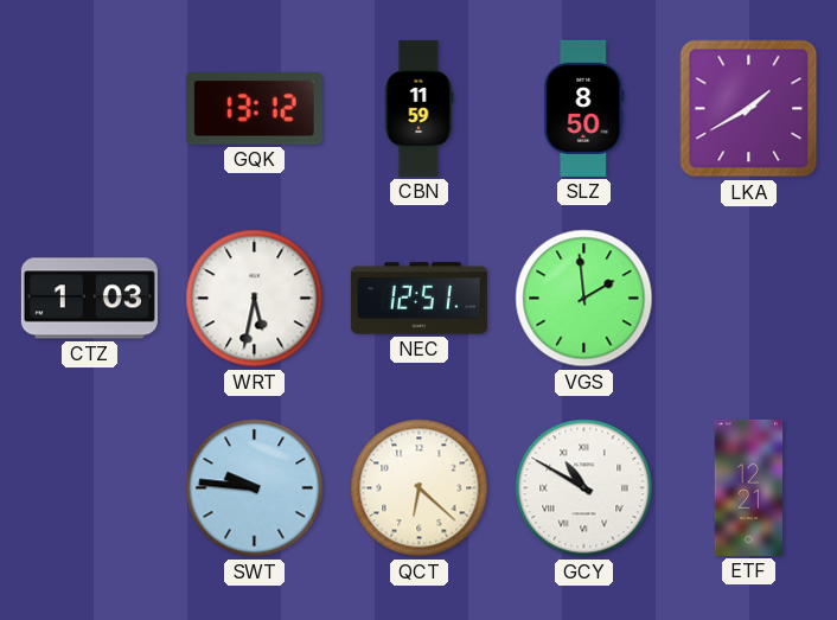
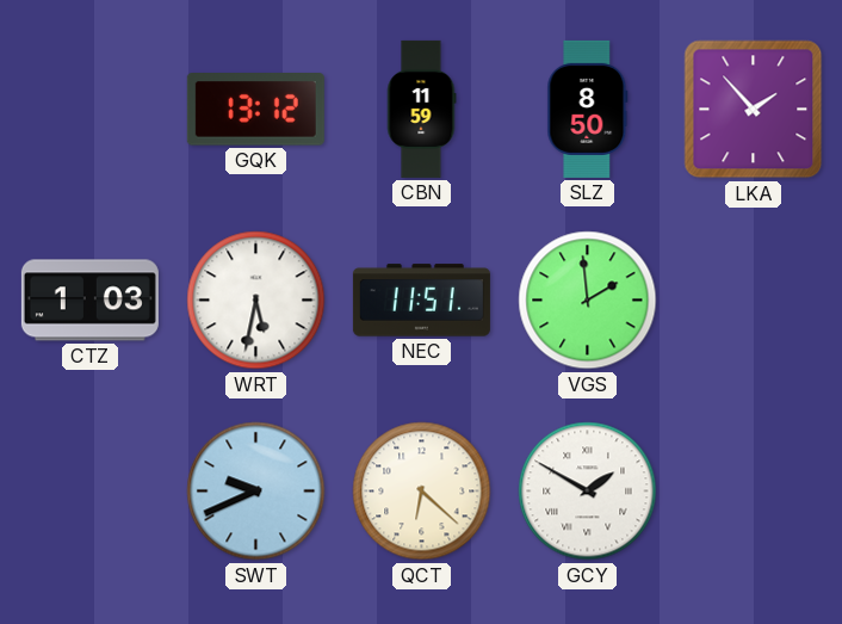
LKA: 1:40 -> 1:53
NEC: 12:51 -> 11:51
SWT: 9:46 -> 9:41
GCY: 10:50 -> 1:50
ETF: 12:21 -> none
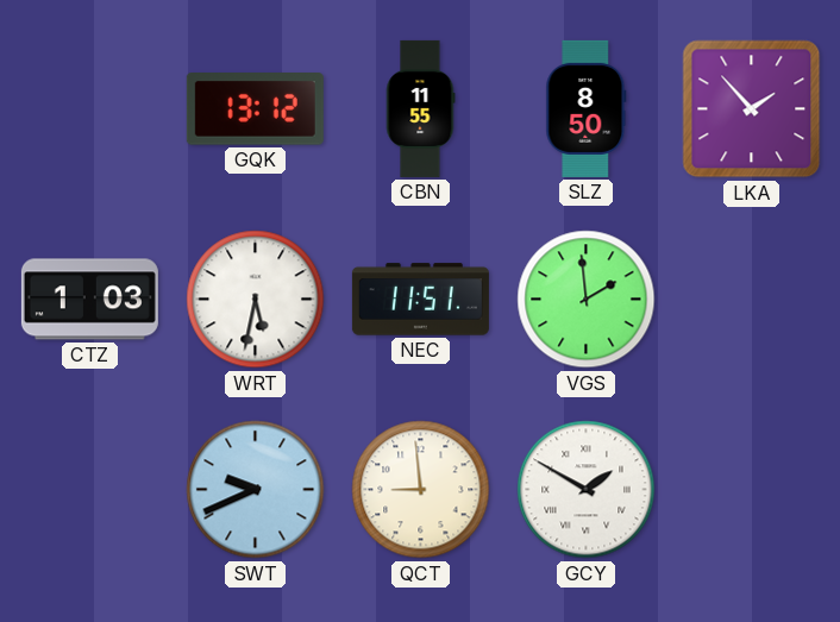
CBN: 11:59 -> 11:55
QCT: 6:22 -> 8:59
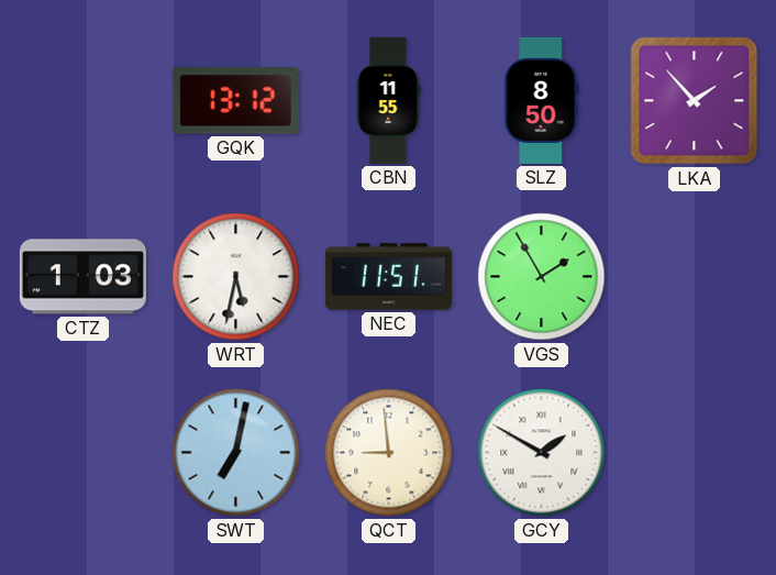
VGS: 1:59 -> 1:55
SWT: 9:41 -> 7:02
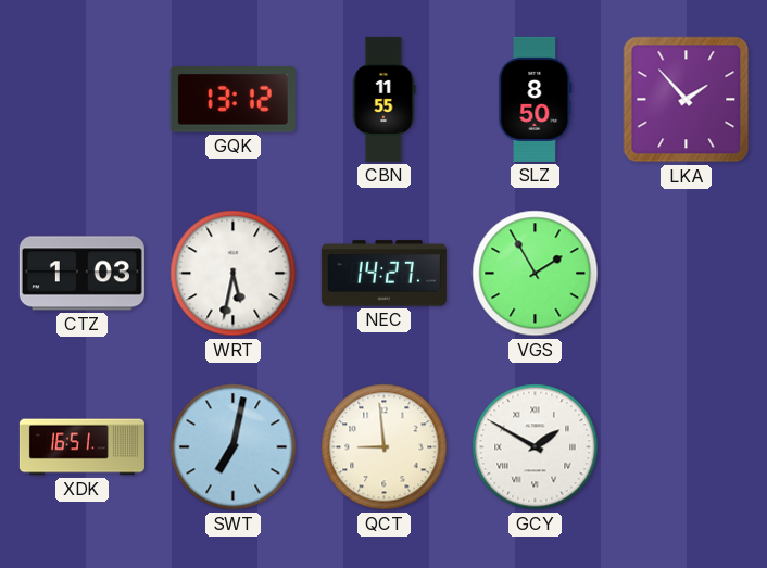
NEC: 11:51 -> 14:27
XDK: none -> 16:51
